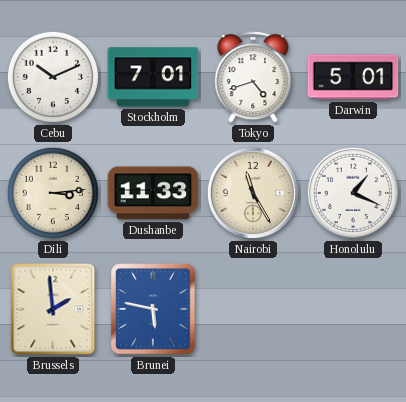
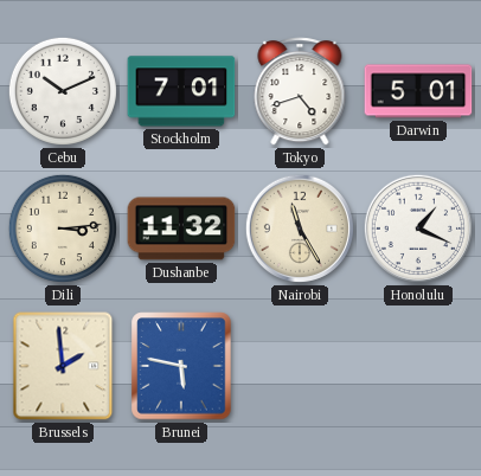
Dushanbe: 11:33 -> 11:32
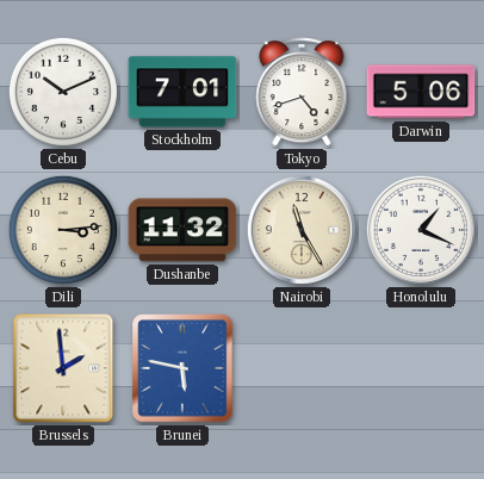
Darwin: 5:01 -> 5:06
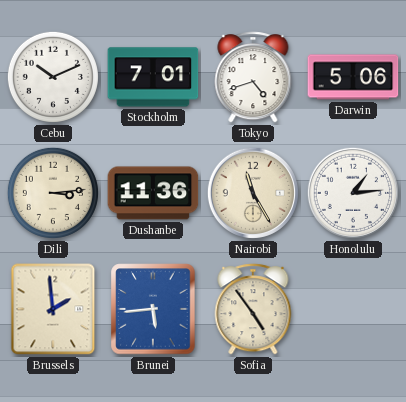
Dushanbe: 11:32 -> 11:36
Honolulu: 1:19 -> 1:14
Brunei: 5:47 -> 5:44
Sofia: none -> 4:54
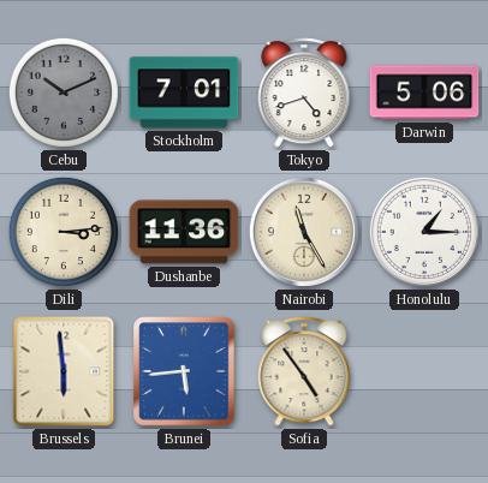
Cebu dial: white -> grey
Honolulu: 1:14 -> 1:15
Brussels: 1:59 -> 5:59
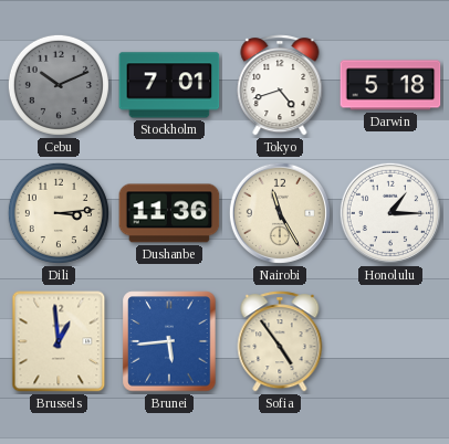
Darwin: 5:06 -> 5:18
Brussels: 5:59 -> 12:59
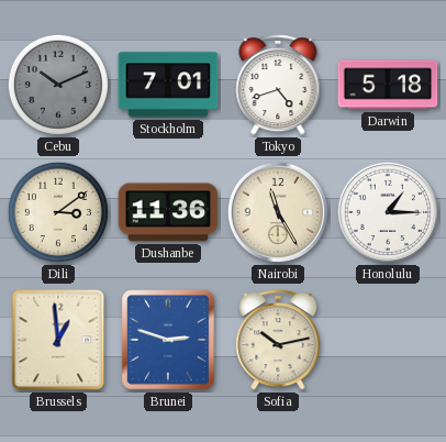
Dili: 3:14 -> 3:09
Brunei: 5:44 -> 2:48
Sofia: 4:54 -> 10:13
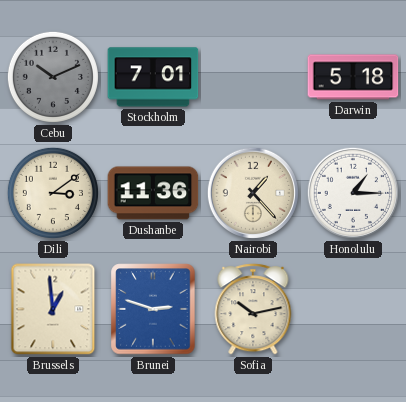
Tokyo: 4:42 -> none
Nairobi: 11:25 -> 1:23
